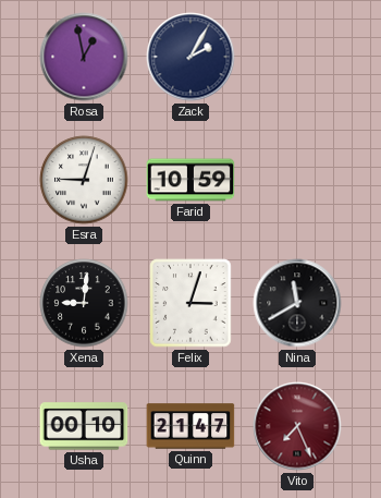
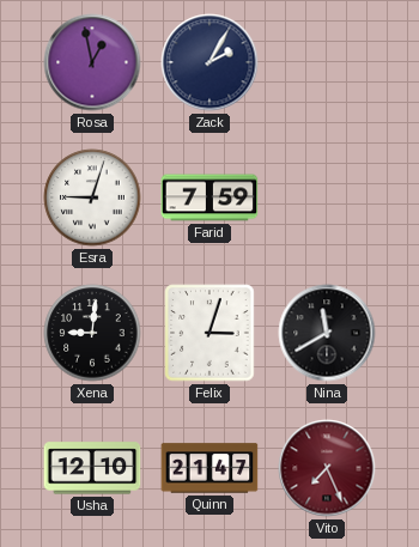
Farid: 10:59 -> 7:59
Usha: 00:10 -> 12:10
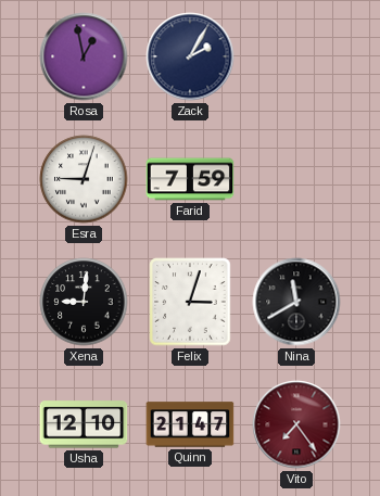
Vito: 7:26 -> 7:24
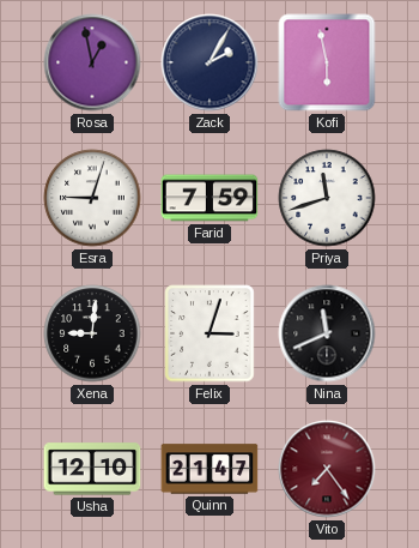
Kofi: none -> 5:58
Priya: none -> 11:42
Nina: 11:40 -> 11:41
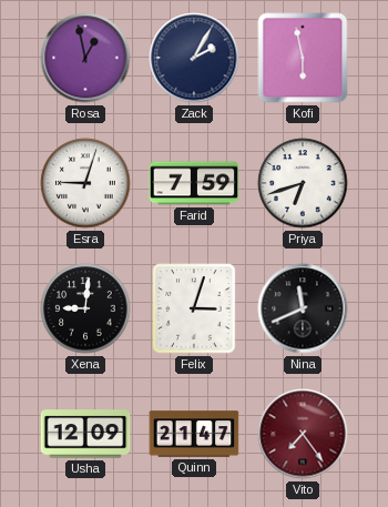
Priya: 11:42 -> 6:42
Usha: 12:10 -> 12:09
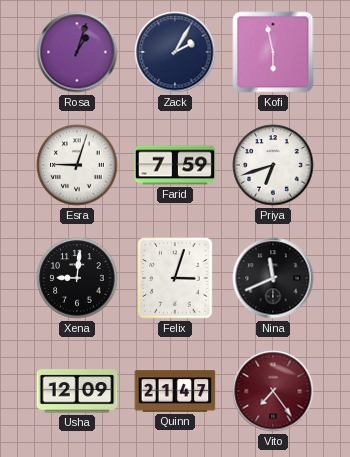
Rosa: 12:58 -> 1:03
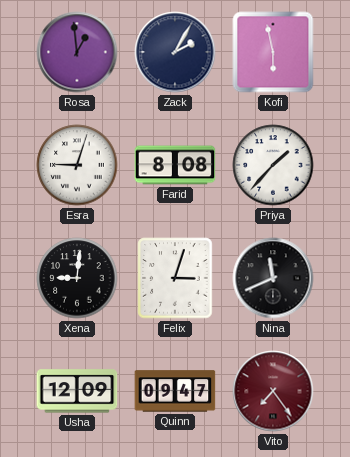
Rosa: 1:03 -> 12:59
Farid: 7:59 -> 8:08
Priya: 6:42 -> 1:37
Quinn: 21:47 -> 09:47
